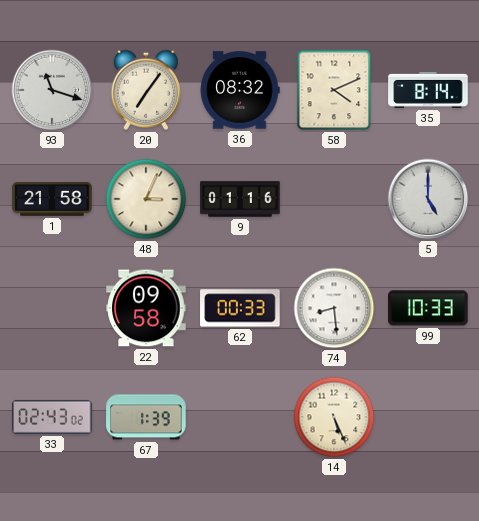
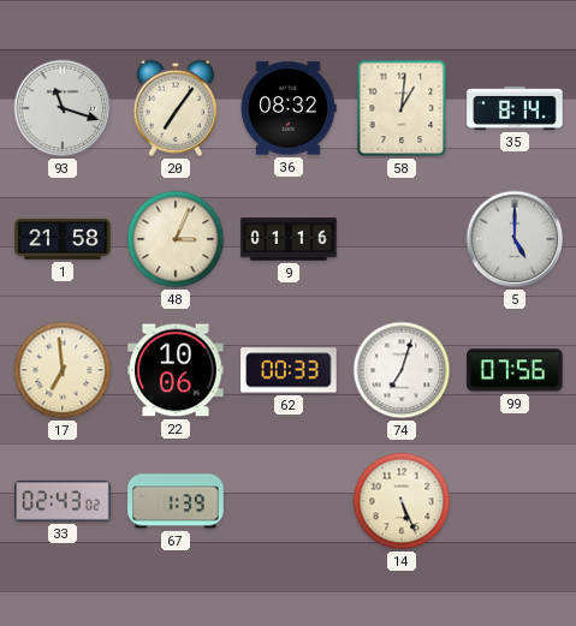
58: 4:11 -> 1:01
17: none -> 6:59
22: 09:58 -> 10:06
74: 8:29 -> 7:03
99: 10:33 -> 07:56
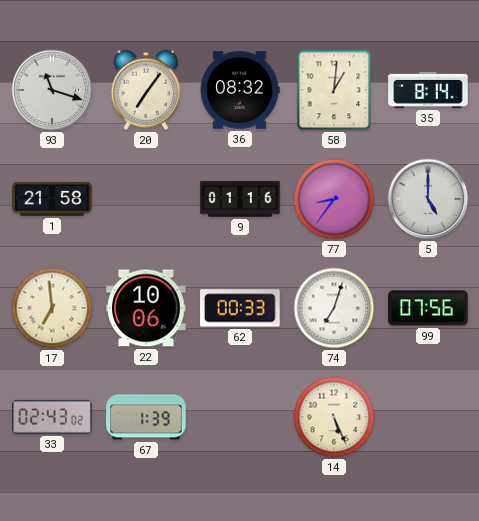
48: 3:04 -> none
77: none -> 8:36
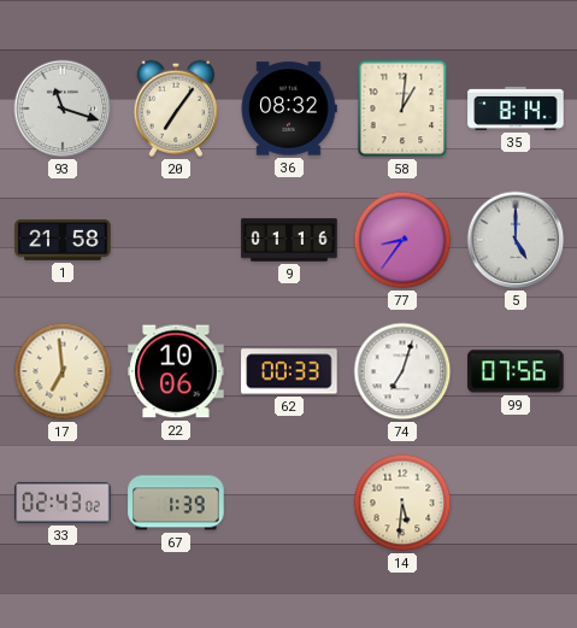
14: 5:26 -> 5:31
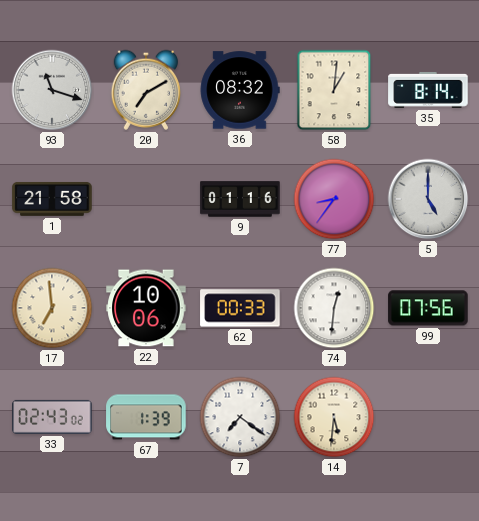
20: 7:06 -> 7:10
74: 7:03 -> 12:31
7: none -> 7:21
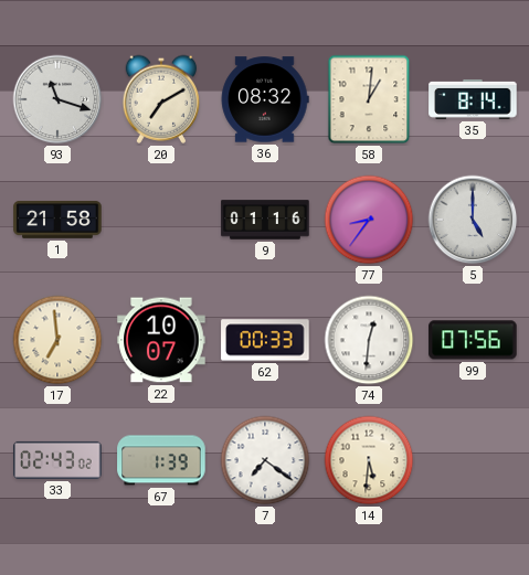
22: 10:06 -> 10:07
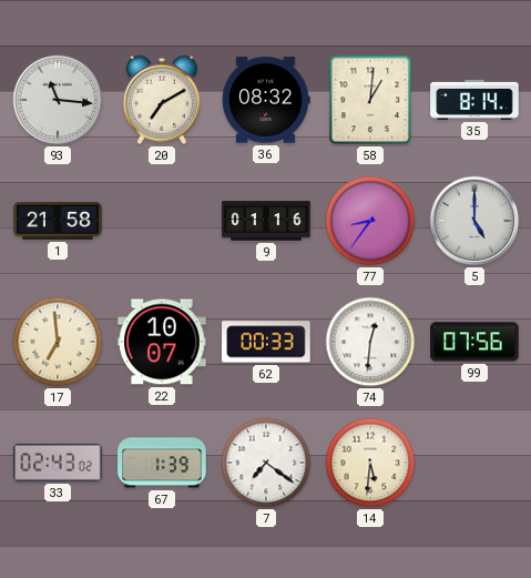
93: 11:18 -> 11:16
